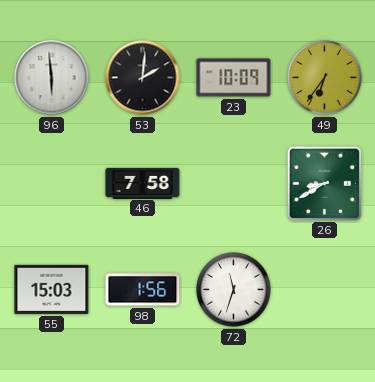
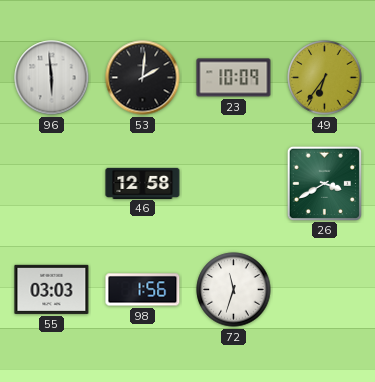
46: 7:58 -> 12:58
26: 8:40 -> 3:40
55: 15:03 -> 03:03
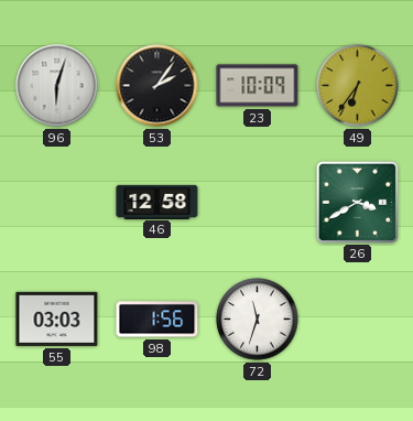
96: 5:59 -> 6:03
53: 2:01 -> 2:06
